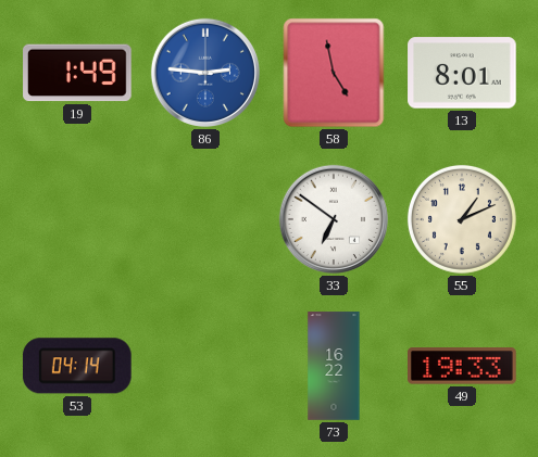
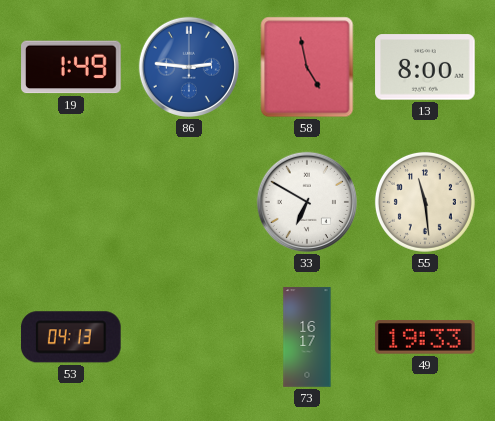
13: 8:01 -> 8:00
33: 6:51 -> 6:50
55: 1:11 -> 11:29
53: 04:14 -> 04:13
73: 16:22 -> 16:17
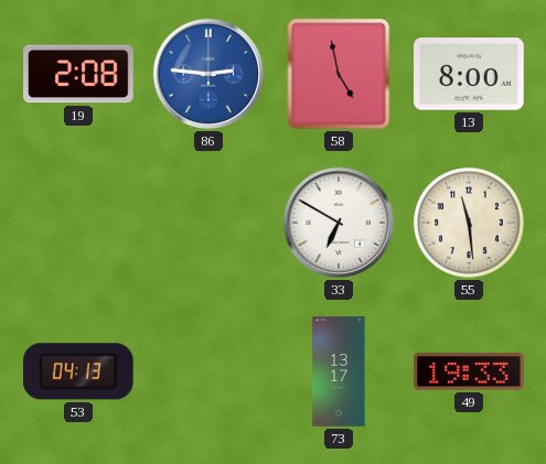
19: 1:49 -> 2:08
73: 16:17 -> 13:17
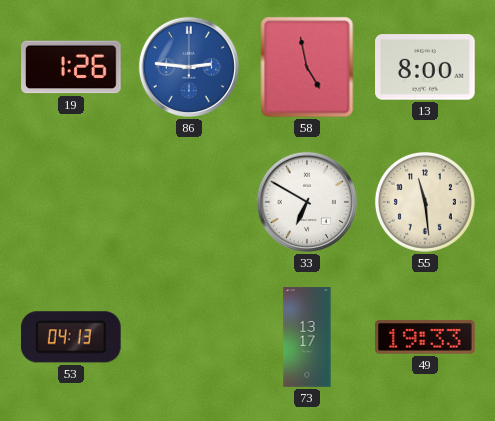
19: 2:08 -> 1:26
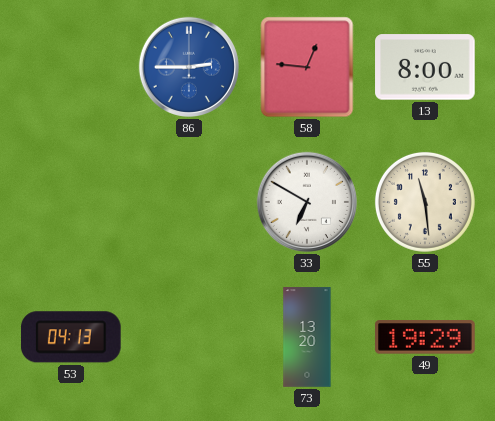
19: 1:26 -> none
86: 2:46 -> 2:45
58: 4:58 -> 12:46
73: 13:17 -> 13:20
49: 19:33 -> 19:29
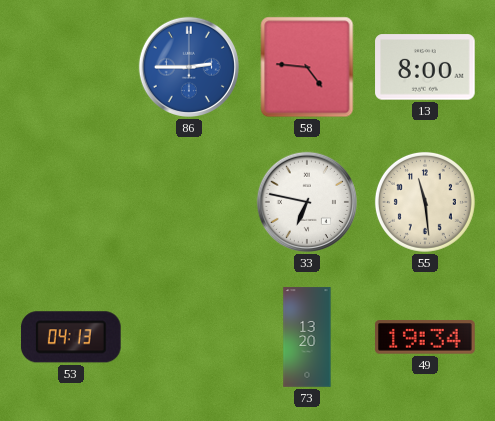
58: 12:46 -> 4:46
33: 6:50 -> 6:47
49: 19:29 -> 19:34
